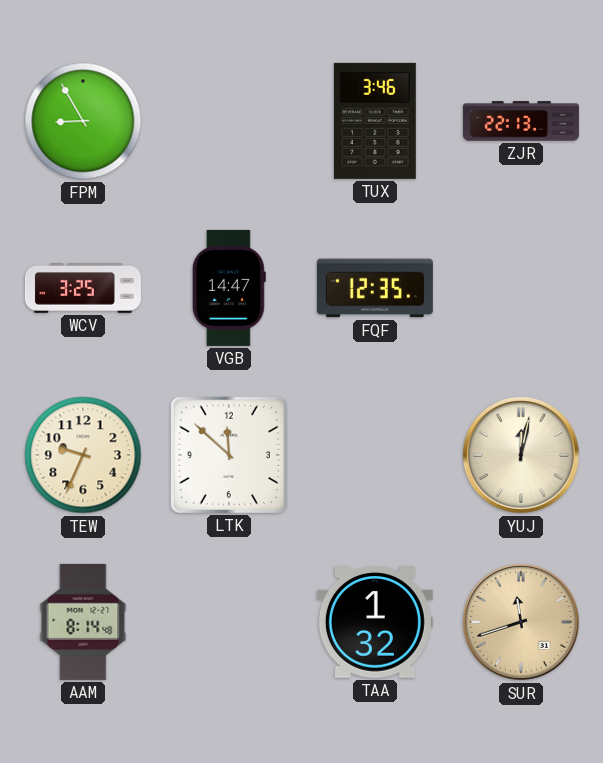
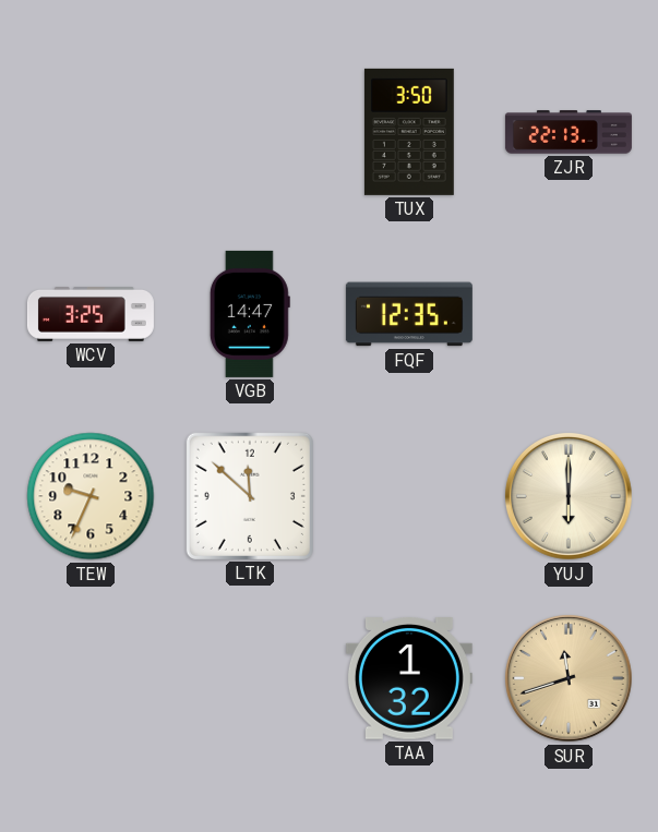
FPM: 8:55 -> none
TUX: 3:46 -> 3:50
YUJ: 12:02 -> 6:00
AAM: 8:14 -> none
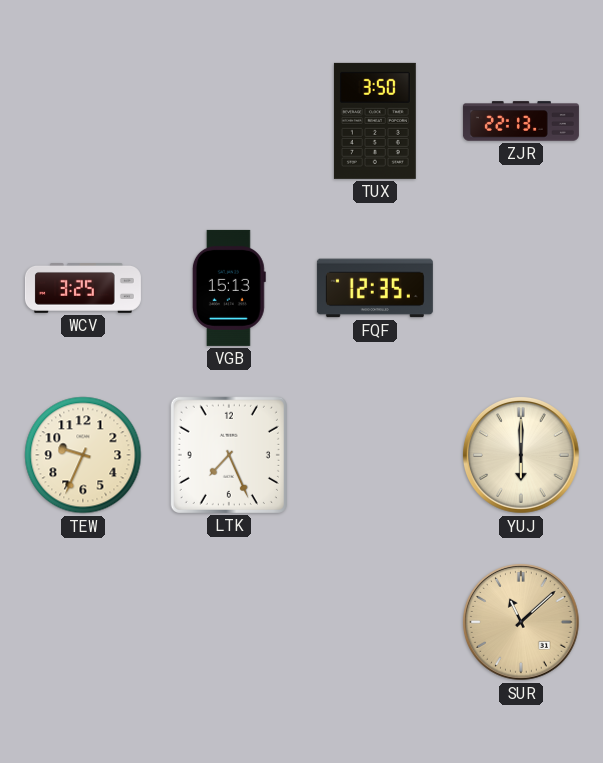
VGB: 14:47 -> 15:13
LTK: 11:52 -> 7:26
TAA: 1:32 -> none
SUR: 11:42 -> 11:08
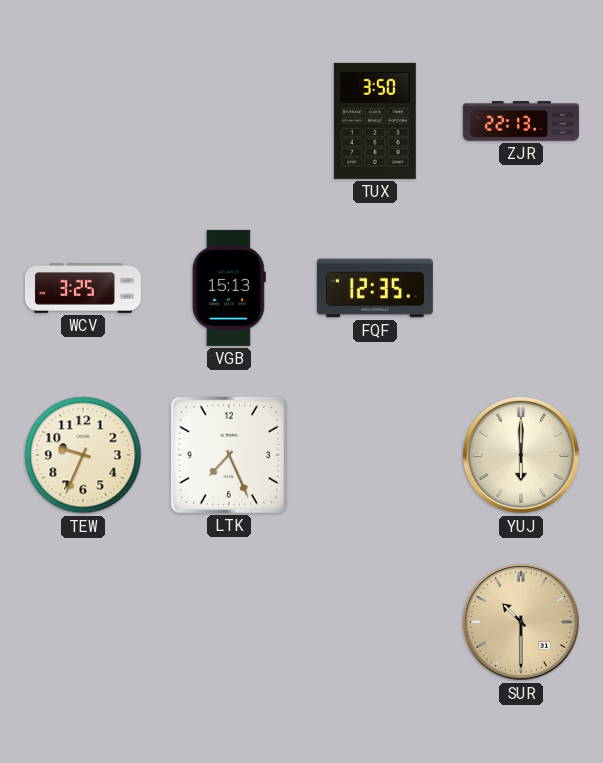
SUR: 11:08 -> 10:30
